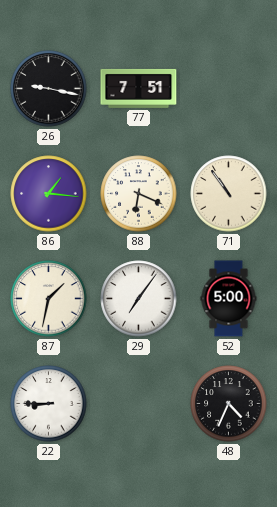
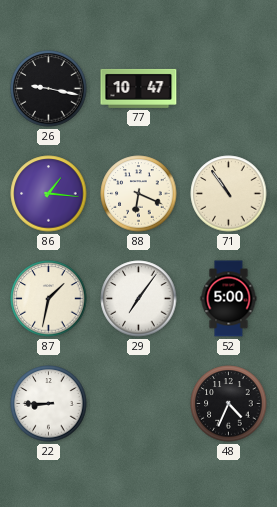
77: 7:51 -> 10:47
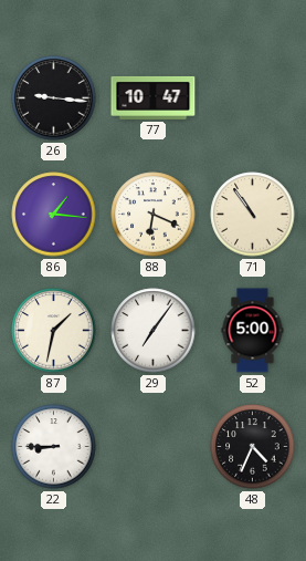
26: 9:17 -> 9:16
